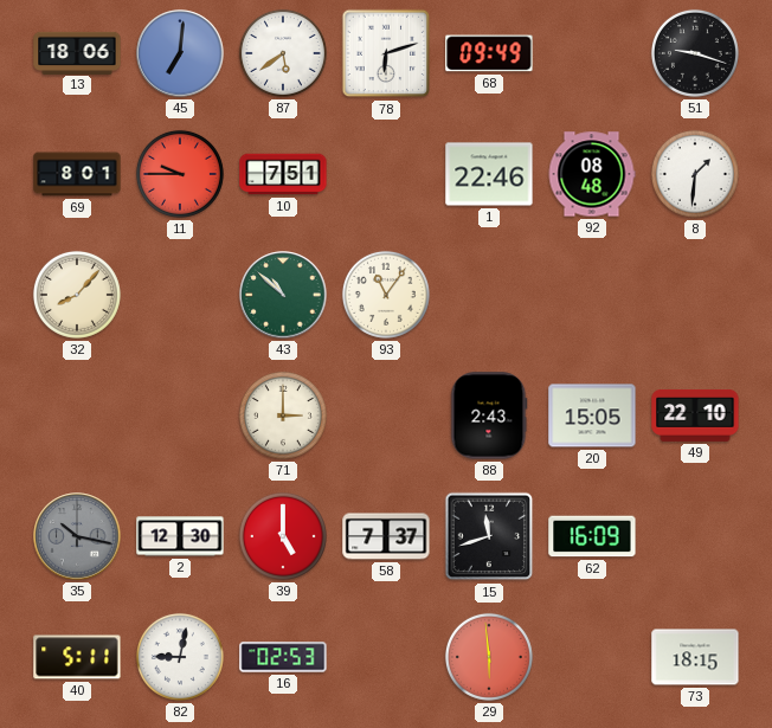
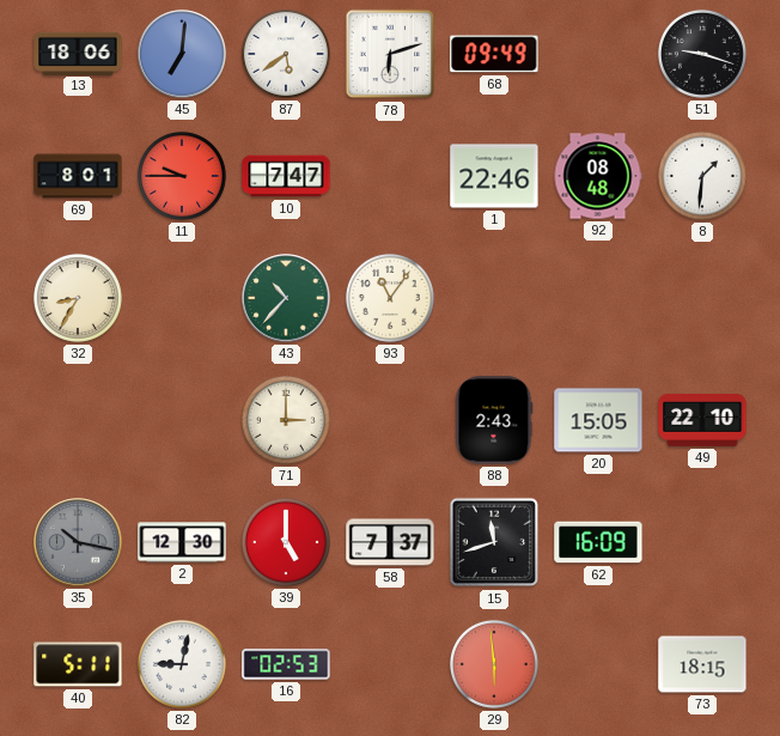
10: 7:51 -> 7:47
32: 8:07 -> 8:35
43: 10:52 -> 10:37
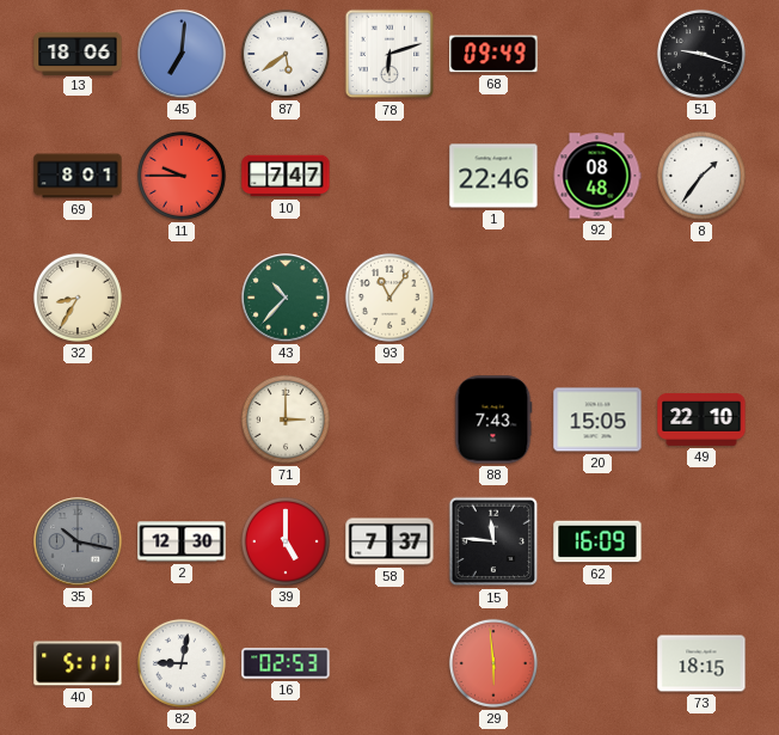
8: 1:31 -> 1:36
88: 2:43 -> 7:43
15: 11:42 -> 11:46
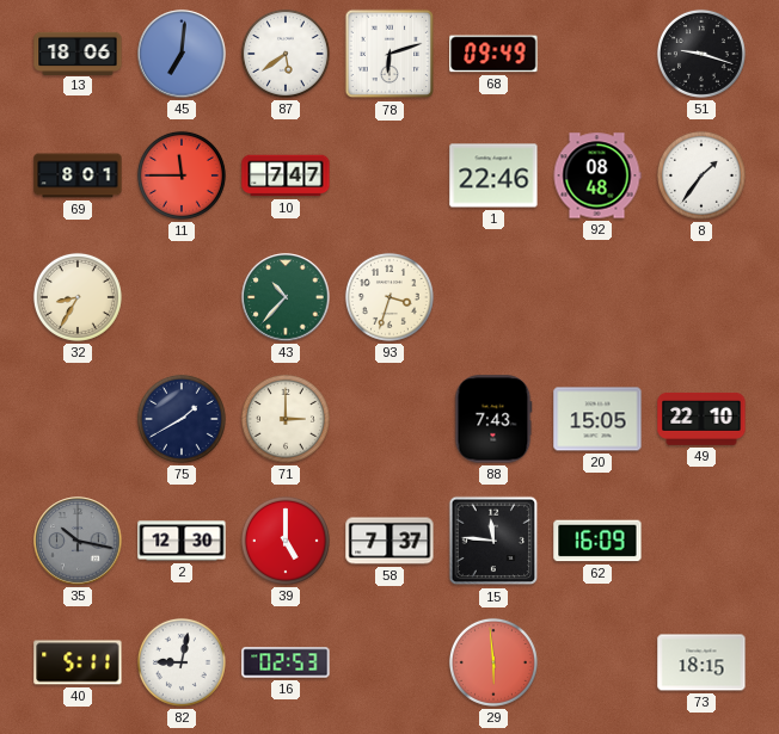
11: 9:45 -> 11:45
93: 11:06 -> 3:33
75: none -> 1:40
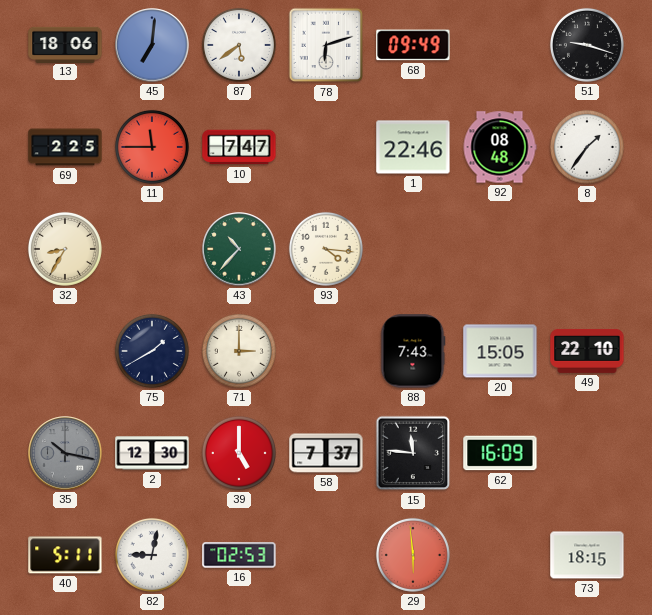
69: 8:01 -> 2:25
93: 3:33 -> 4:16
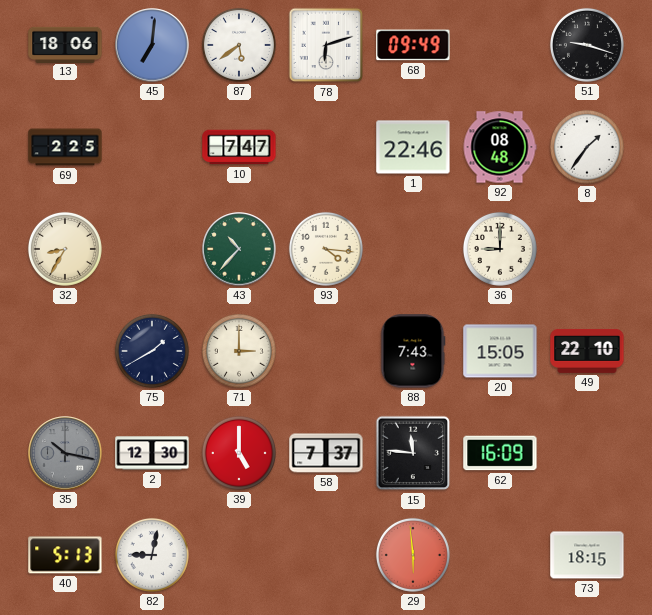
11: 11:45 -> none
36: none -> 9:00
40: 5:11 -> 5:13
16: 02:53 -> none
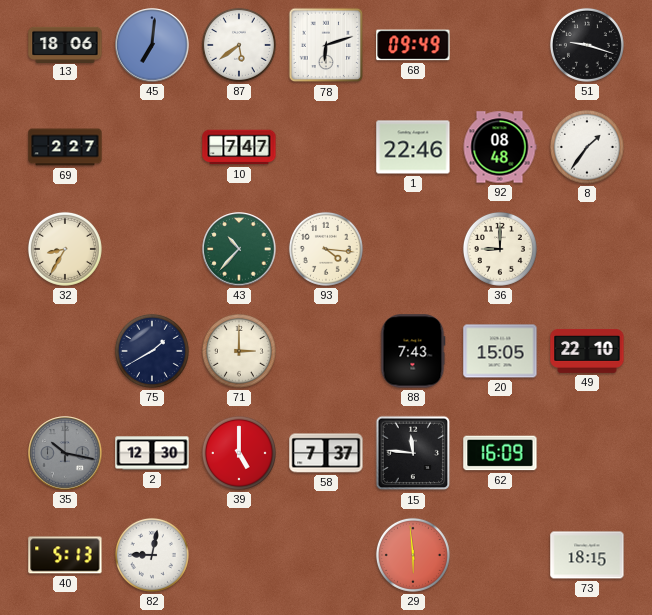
69: 2:25 -> 2:27
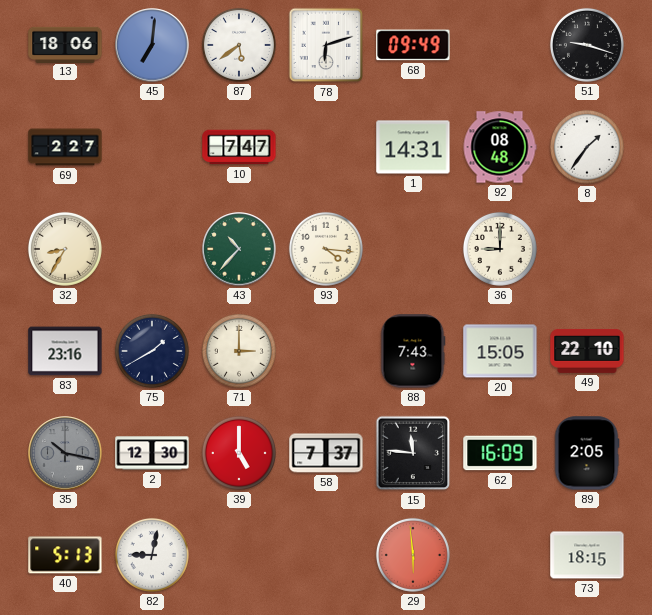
1: 22:46 -> 14:31
83: none -> 23:16
89: none -> 2:05
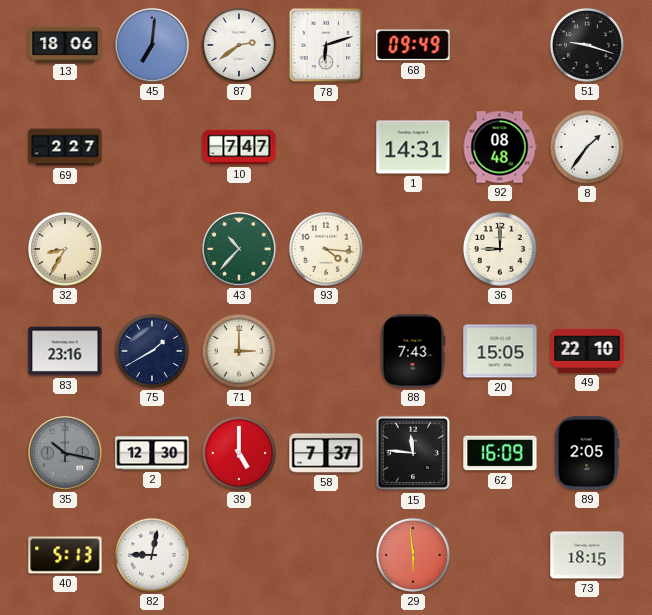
87: 5:39 -> 2:39
